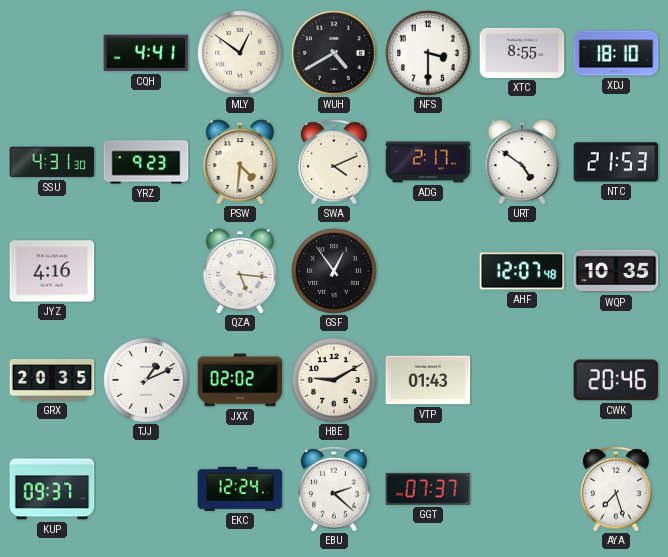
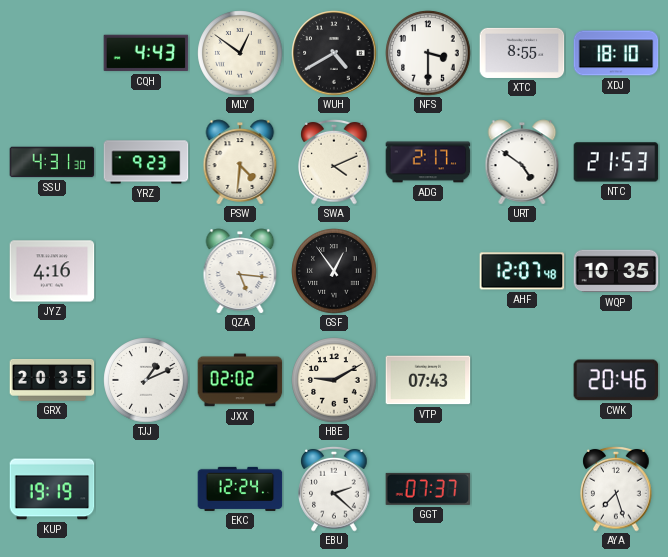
CQH: 4:41 -> 4:43
VTP: 01:43 -> 07:43
KUP: 09:37 -> 19:19
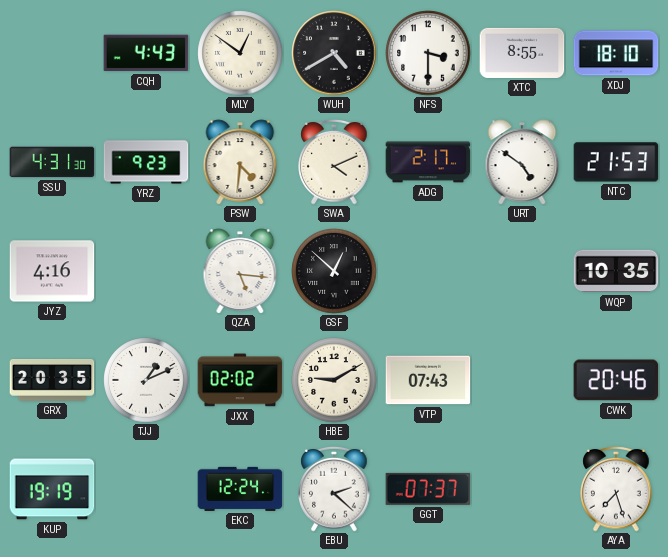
GSF: 12:54 -> 12:52
AHF: 12:07 -> none
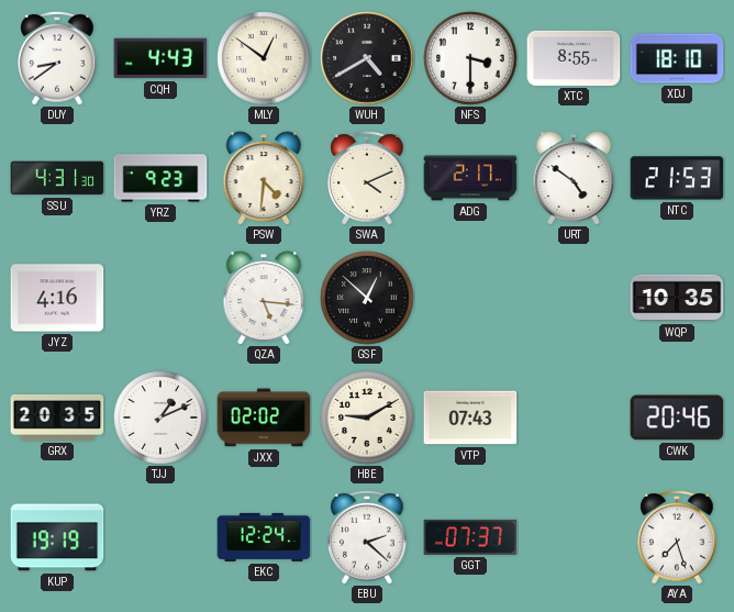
DUY: none -> 8:39
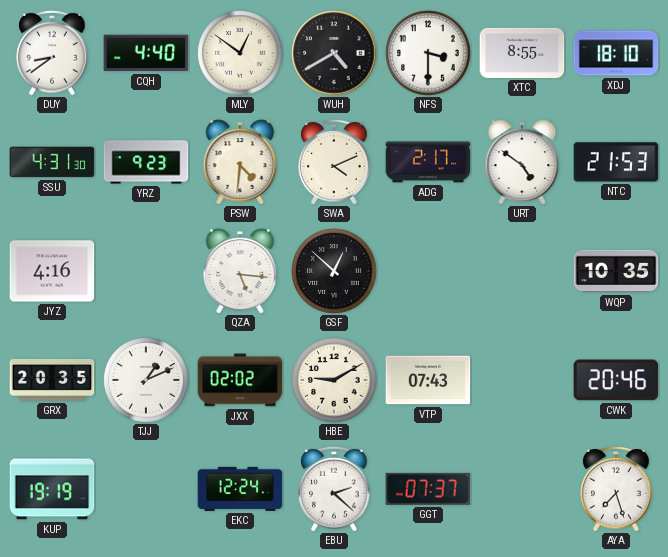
CQH: 4:43 -> 4:40
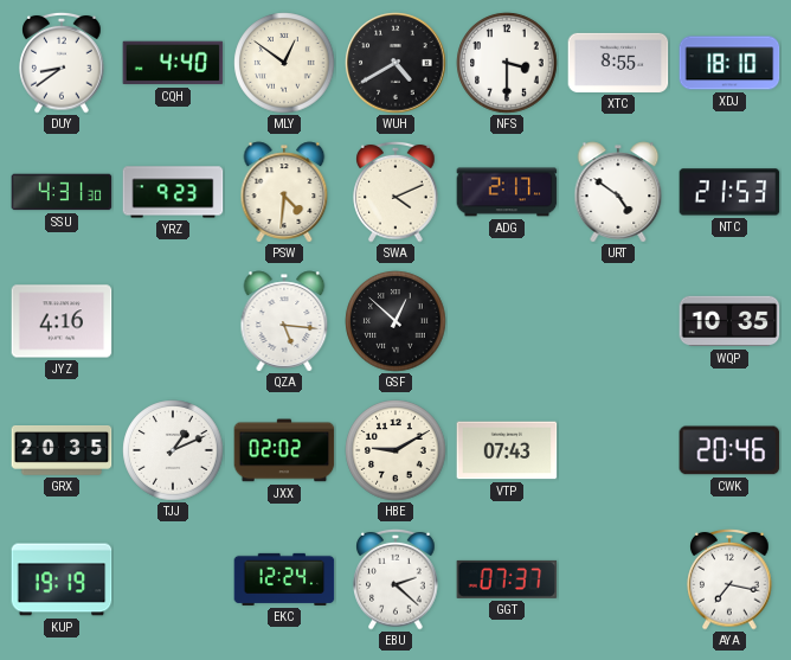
AYA: 7:27 -> 7:17
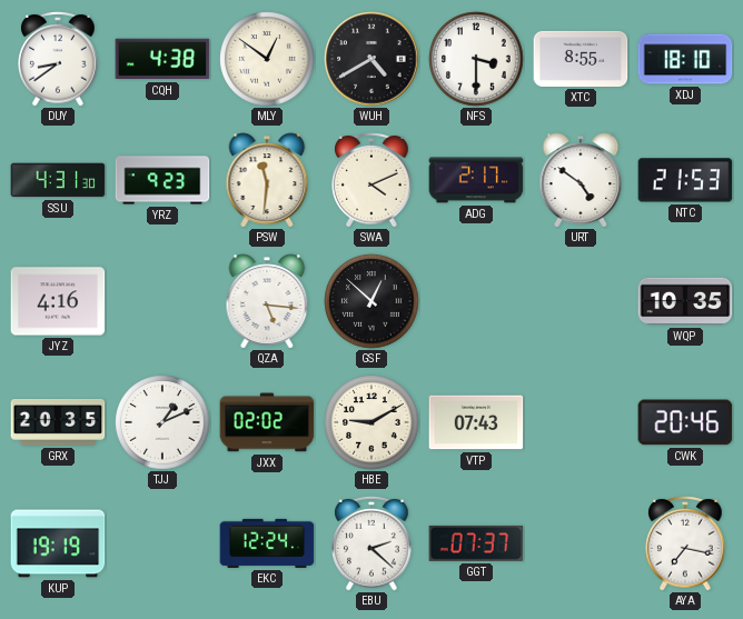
CQH: 4:40 -> 4:38
PSW: 4:31 -> 11:31
